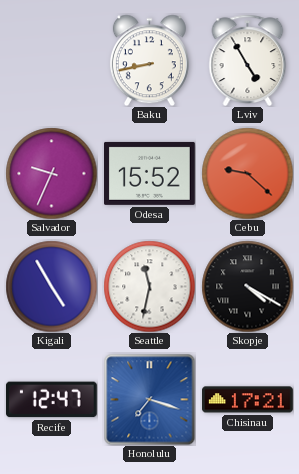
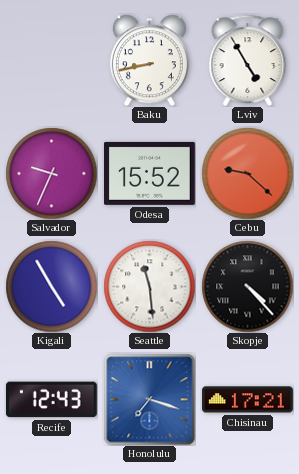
Seattle: 11:32 -> 11:29
Skopje: 4:20 -> 4:23
Recife: 12:47 -> 12:43
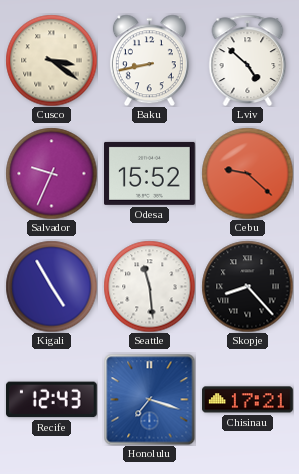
Cusco: none -> 3:21
Lviv: 4:55 -> 4:52
Skopje: 4:23 -> 8:23
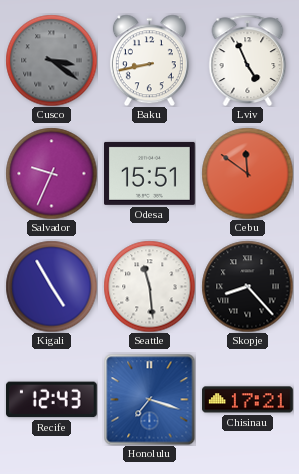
Cusco dial: cream -> grey
Lviv: 4:52 -> 4:56
Odesa: 15:52 -> 15:51
Cebu: 9:22 -> 11:51
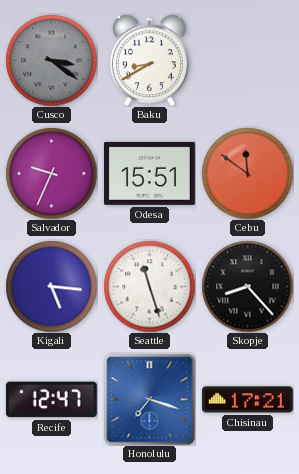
Baku: 8:43 -> 8:40
Lviv: 4:56 -> none
Kigali: 4:55 -> 5:16
Seattle: 11:29 -> 11:27
Recife: 12:43 -> 12:47
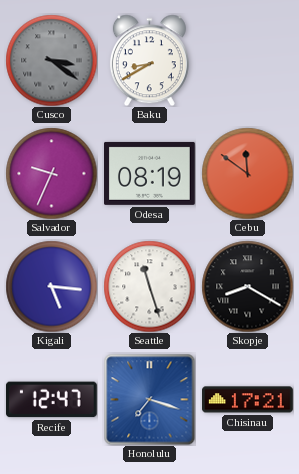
Odesa: 15:51 -> 08:19
Skopje: 8:23 -> 8:20
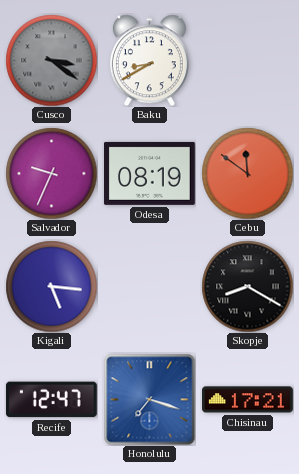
Seattle: 11:27 -> none
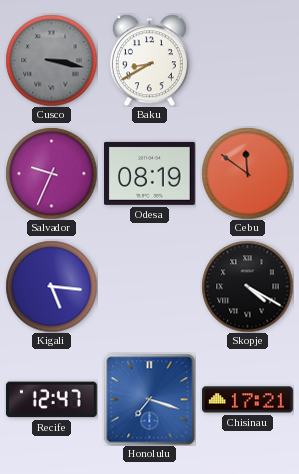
Cusco: 3:21 -> 3:17
Skopje: 8:20 -> 4:20
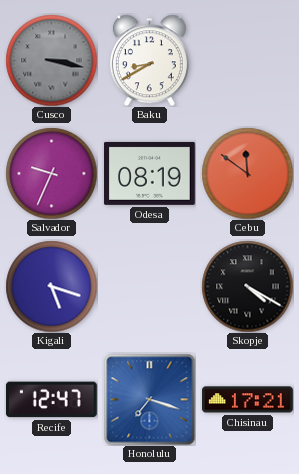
Kigali: 5:16 -> 5:18
